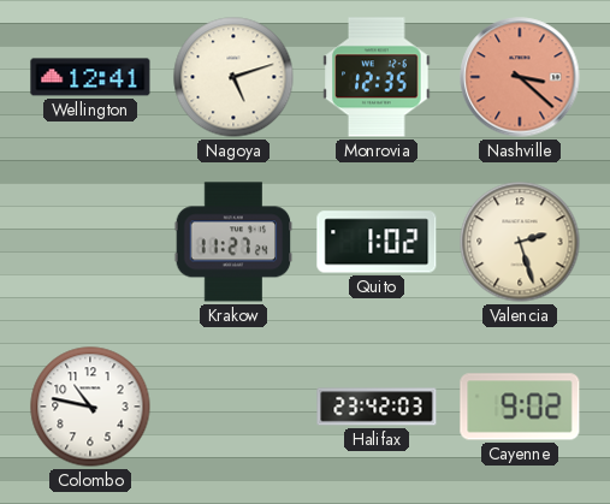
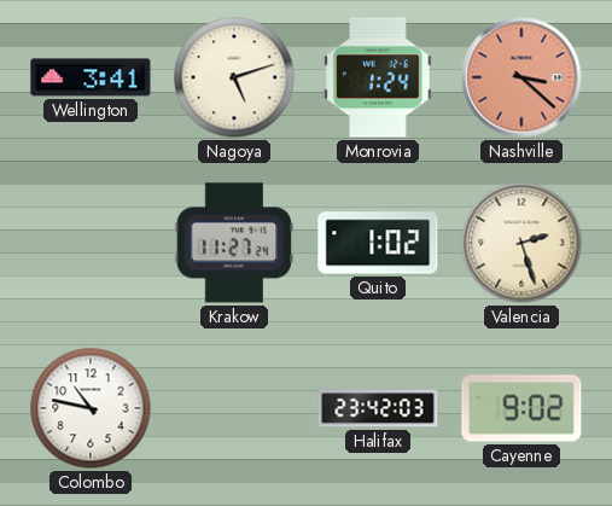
Wellington: 12:41 -> 3:41
Monrovia: 12:35 -> 1:24
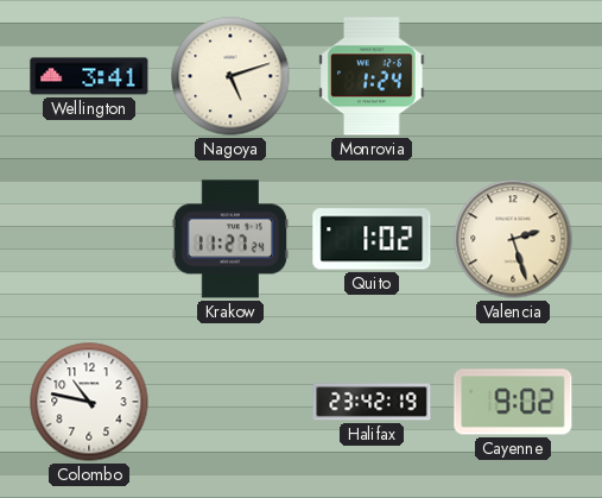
Nashville: 3:22 -> none
Halifax: 23:42:03 -> 23:42:19
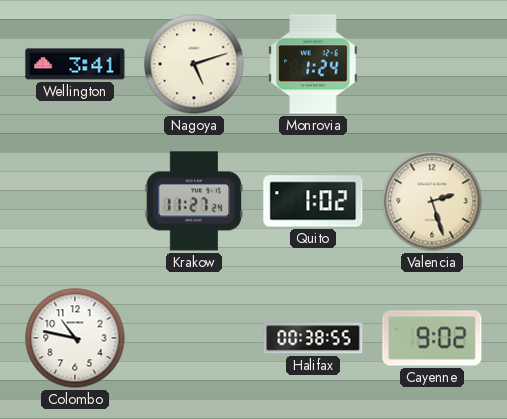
Halifax: 23:42 -> 00:38
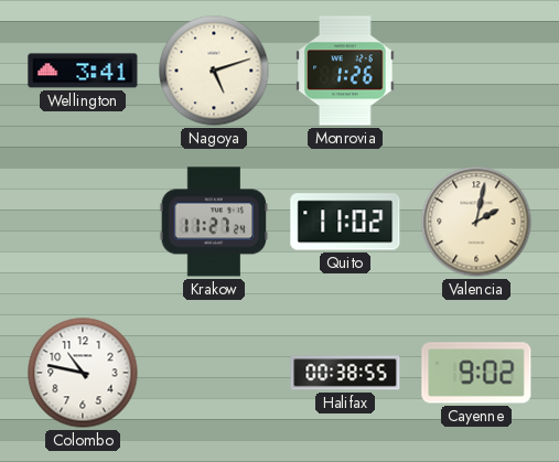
Monrovia: 1:24 -> 1:26
Quito: 1:02 -> 11:02
Valencia: 2:27 -> 2:02
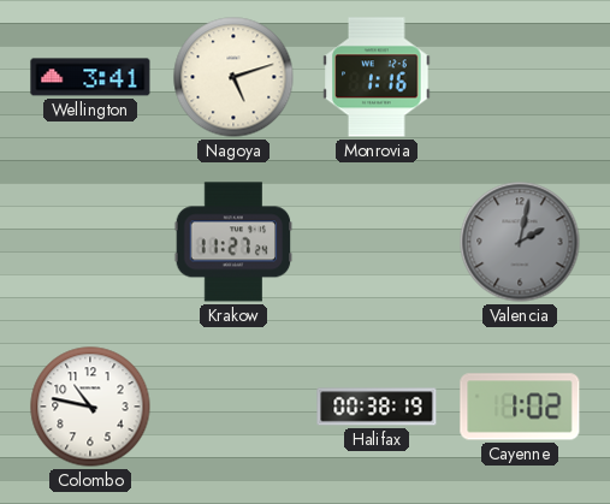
Monrovia: 1:26 -> 1:16
Quito: 11:02 -> none
Valencia dial: cream -> grey
Halifax: 00:38:55 -> 00:38:19
Cayenne: 9:02 -> 1:02
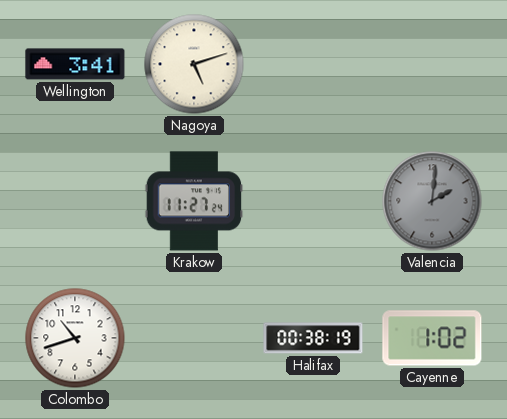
Monrovia: 1:16 -> none
Valencia: 2:02 -> 2:01
Colombo: 10:47 -> 10:42
